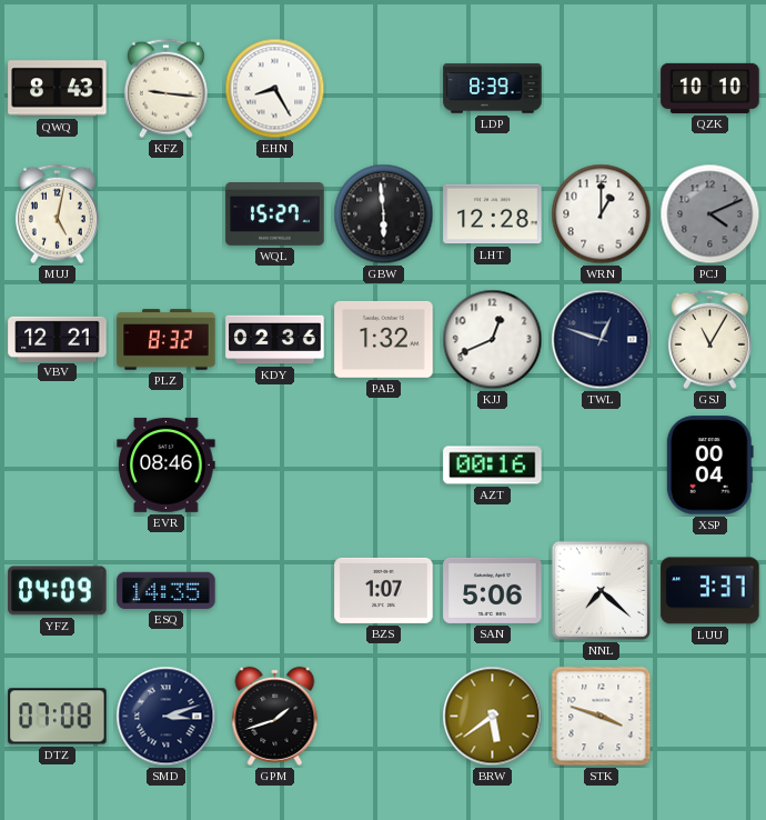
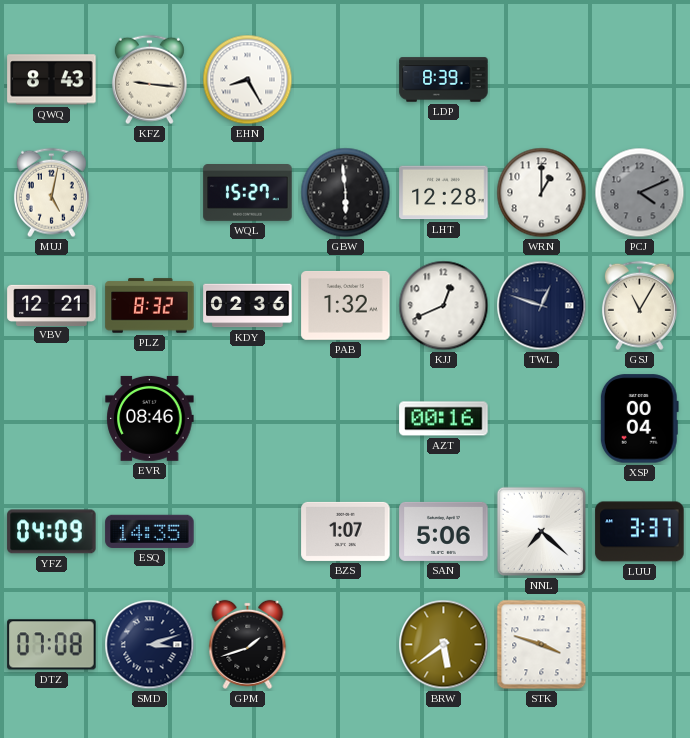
QZK: 10:10 -> none
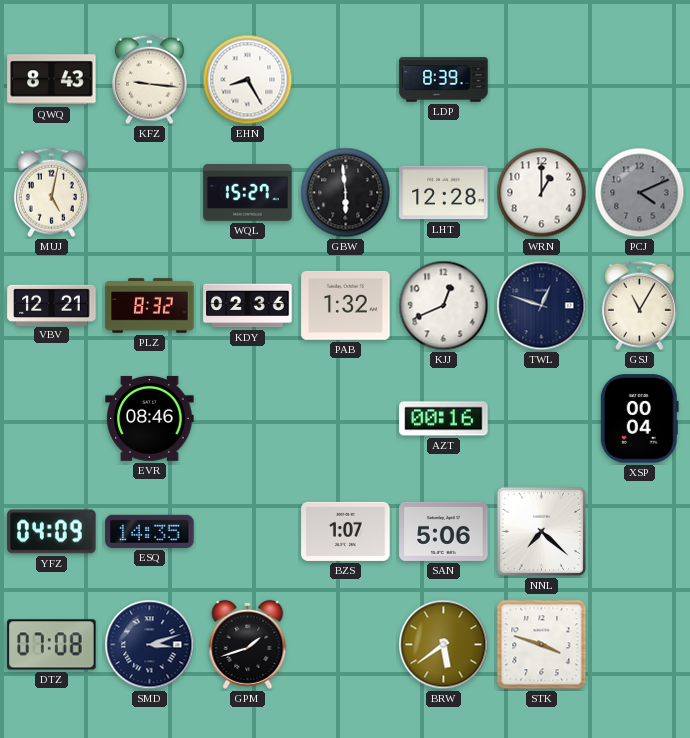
LUU: 3:37 -> none
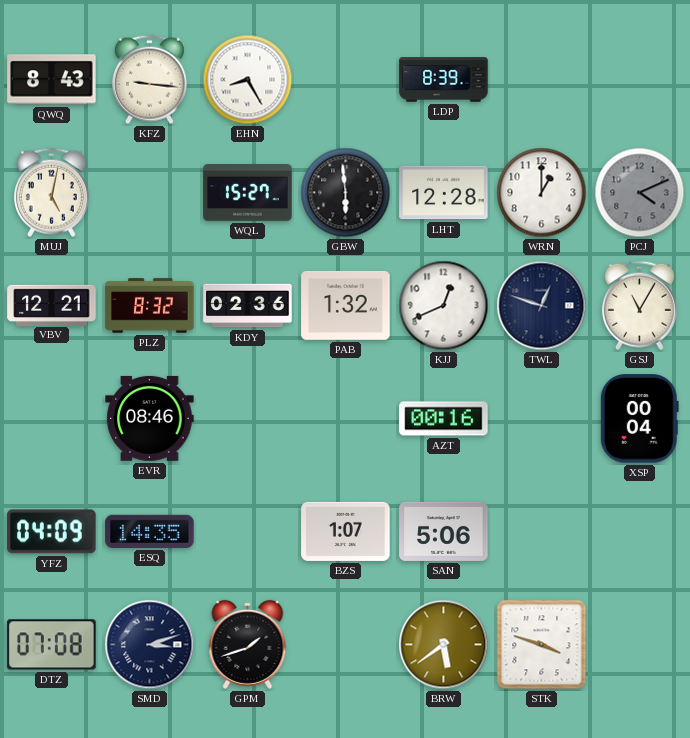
NNL: 7:22 -> none
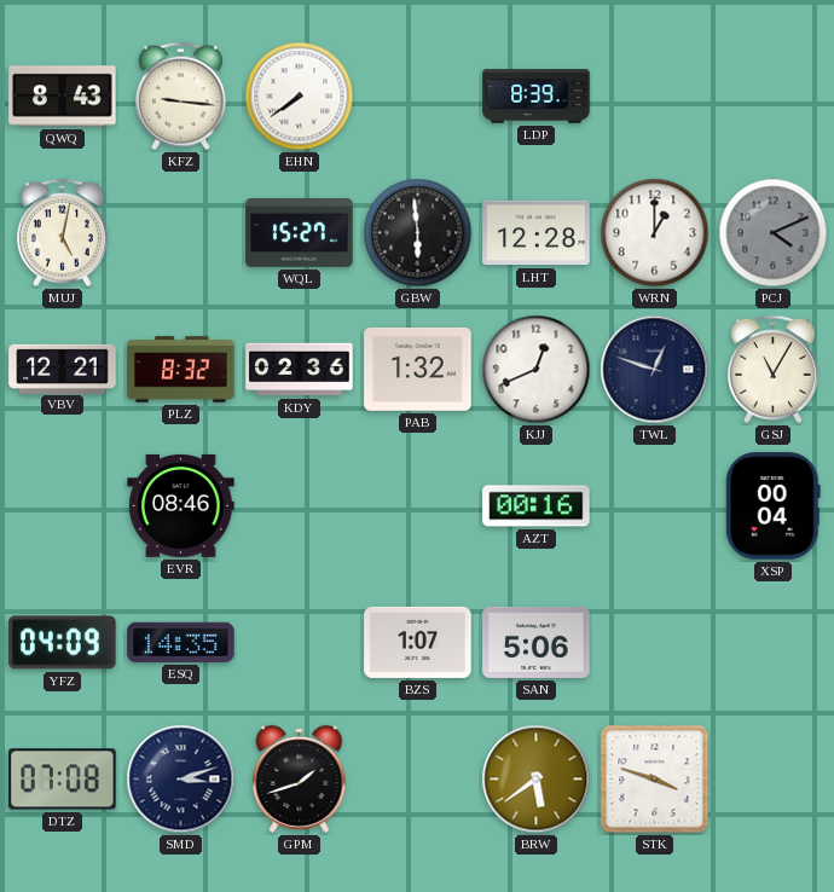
EHN: 8:25 -> 7:39
